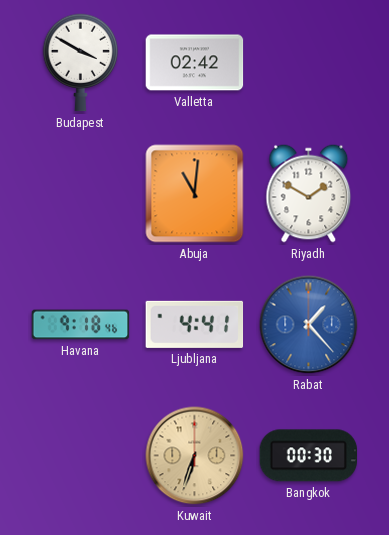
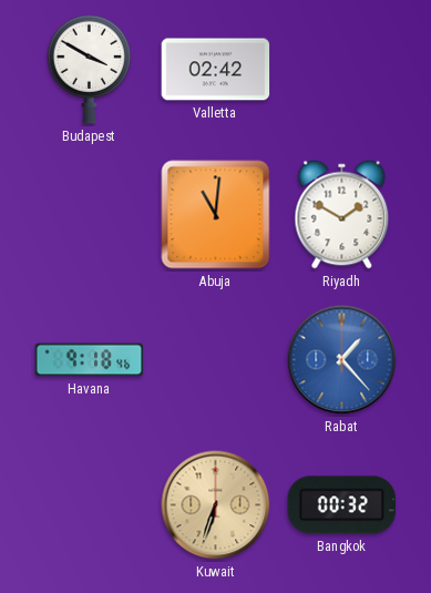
Ljubljana: 4:41 -> none
Bangkok: 00:30 -> 00:32
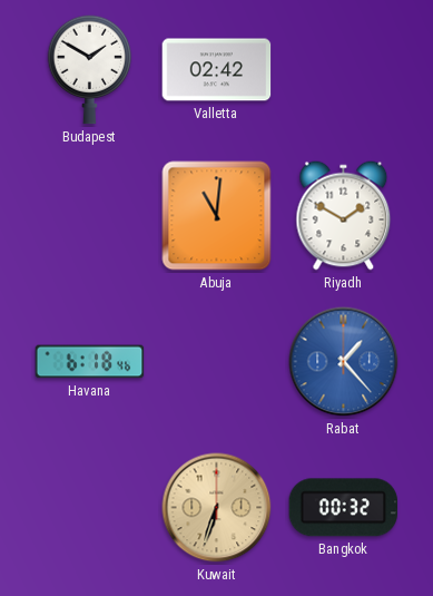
Budapest: 3:50 -> 1:50
Havana: 9:18 -> 6:18
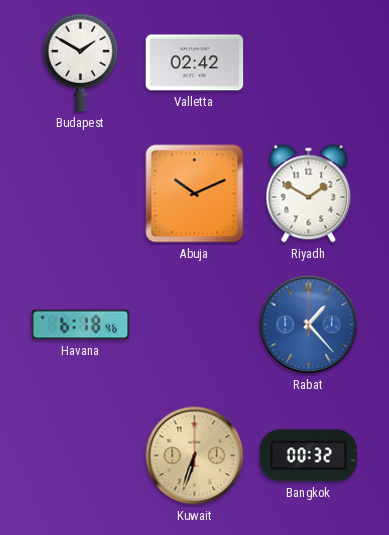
Abuja: 11:01 -> 10:11
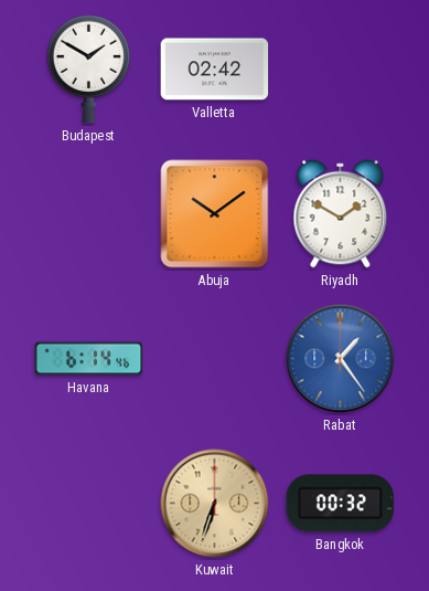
Abuja: 10:11 -> 10:09
Havana: 6:18 -> 6:14
Rabat: 1:23 -> 1:24
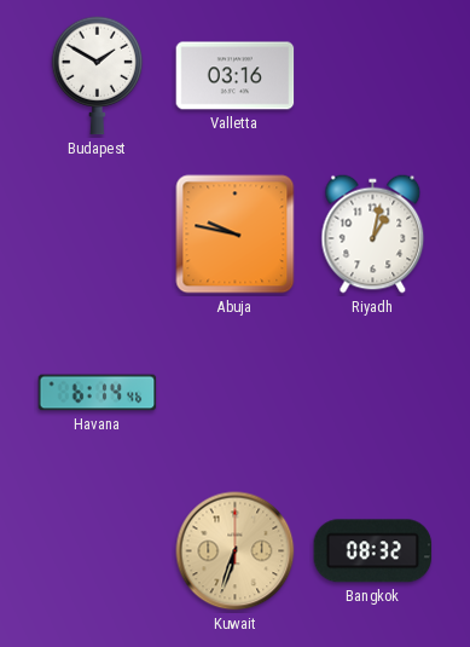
Valletta: 02:42 -> 03:16
Abuja: 10:09 -> 9:47
Riyadh: 1:50 -> 1:02
Rabat: 1:24 -> none
Bangkok: 00:32 -> 08:32
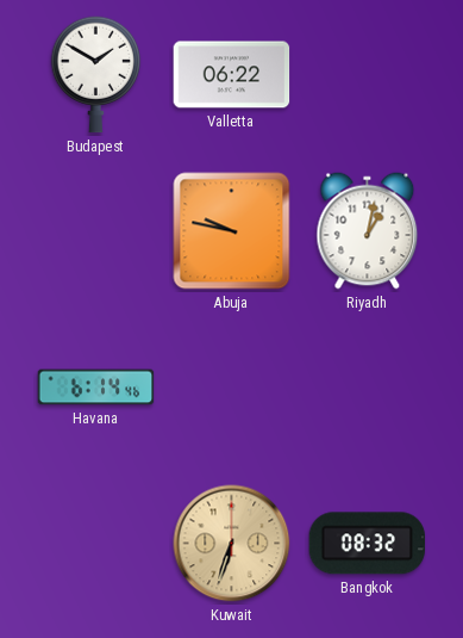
Valletta: 03:16 -> 06:22
